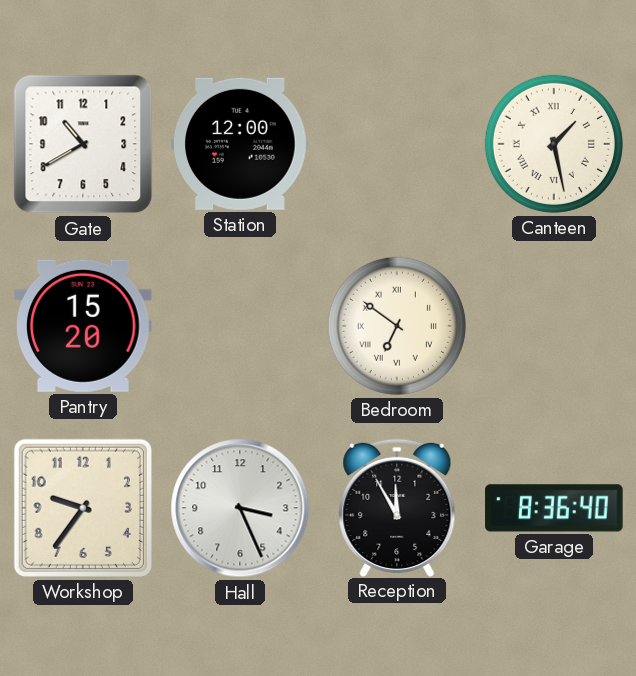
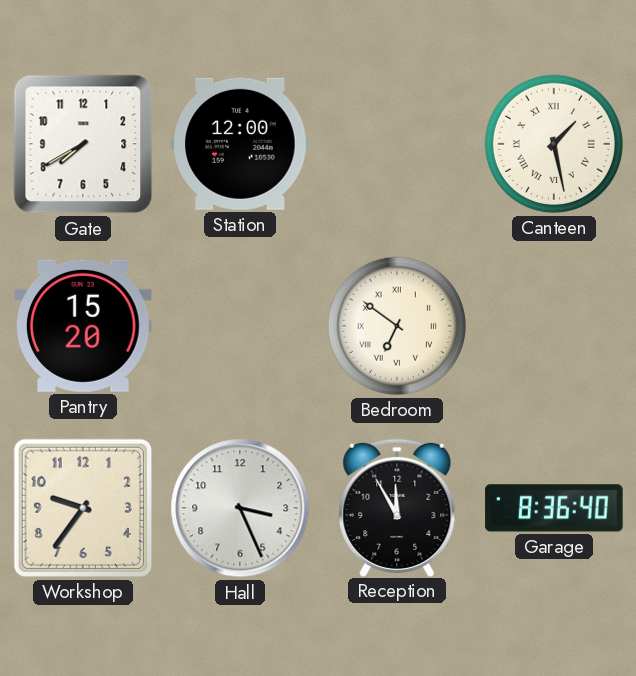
Gate: 10:40 -> 7:40
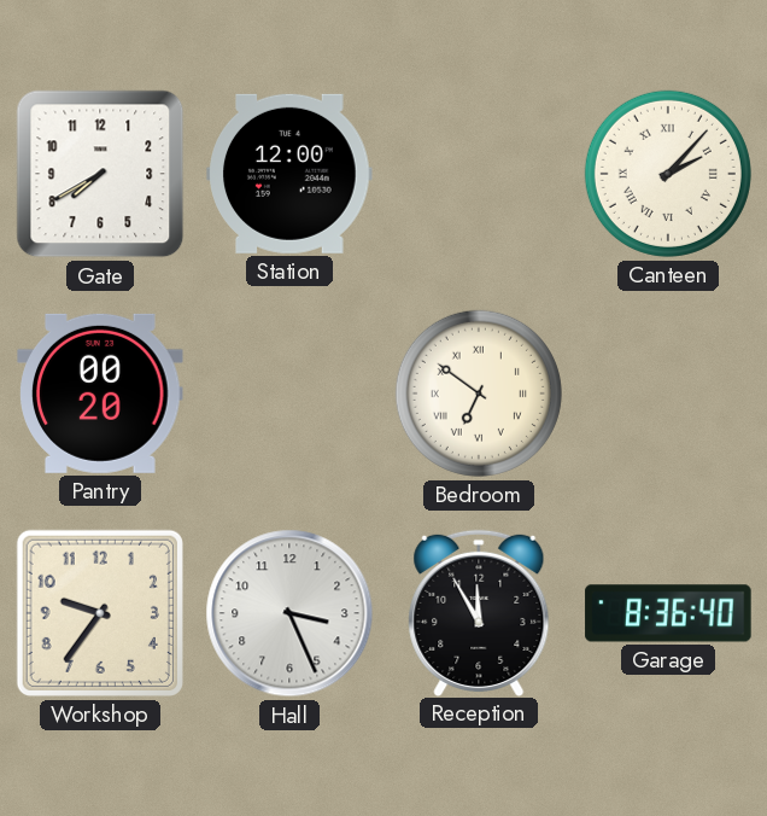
Canteen: 1:28 -> 2:07
Pantry: 15:20 -> 00:20
